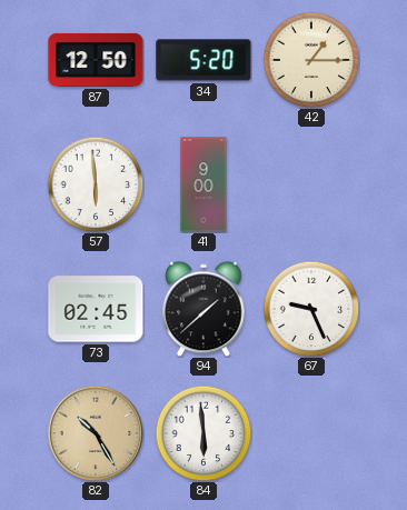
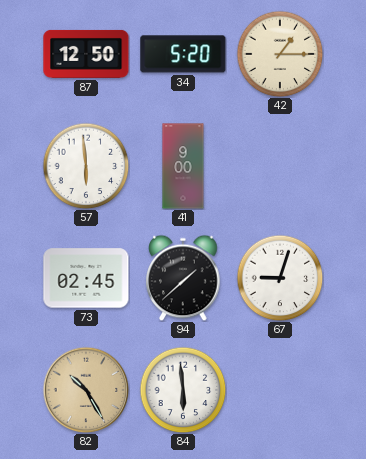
67: 9:26 -> 9:03
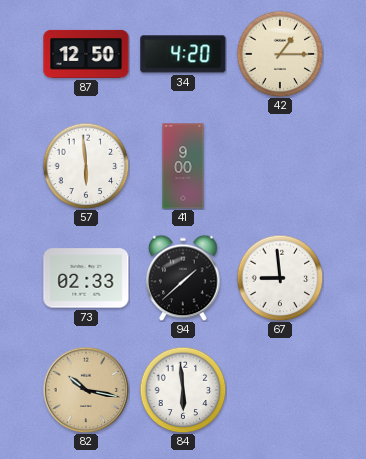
34: 5:20 -> 4:20
73: 02:45 -> 02:33
67: 9:03 -> 8:59
82: 10:25 -> 10:17
